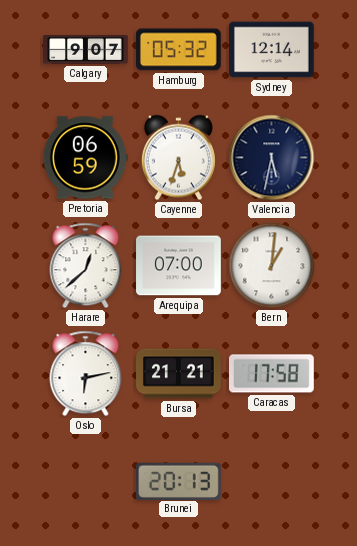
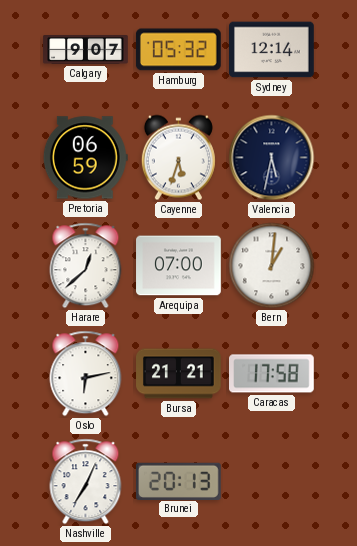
Nashville: none -> 7:04
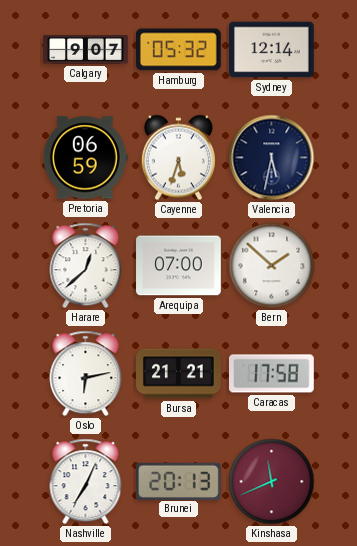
Bern: 1:01 -> 1:52
Kinshasa: none -> 11:41
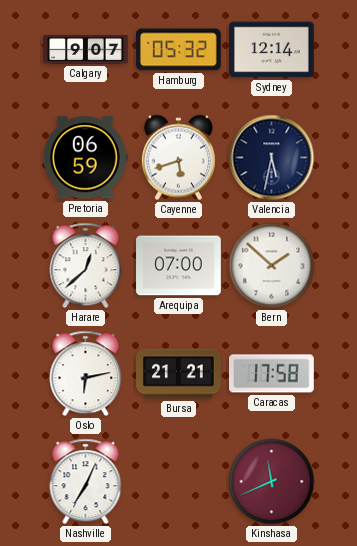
Cayenne: 5:33 -> 5:42
Brunei: 20:13 -> none
